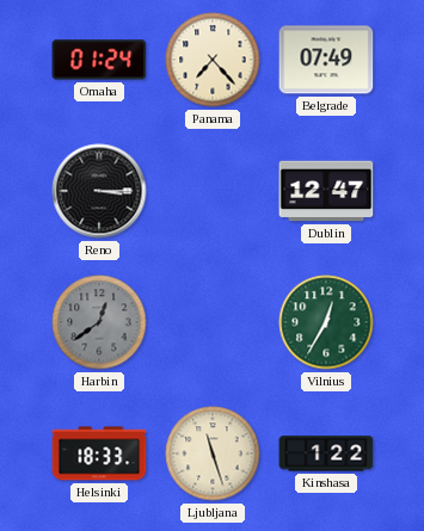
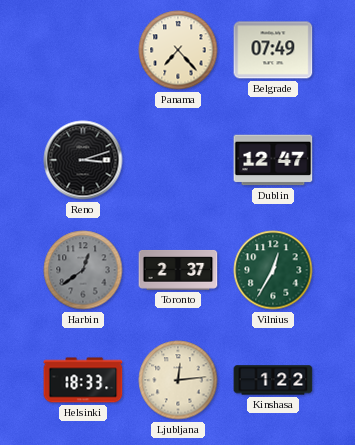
Omaha: 01:24 -> none
Reno: 3:15 -> 3:12
Toronto: none -> 2:37
Ljubljana: 11:27 -> 12:14
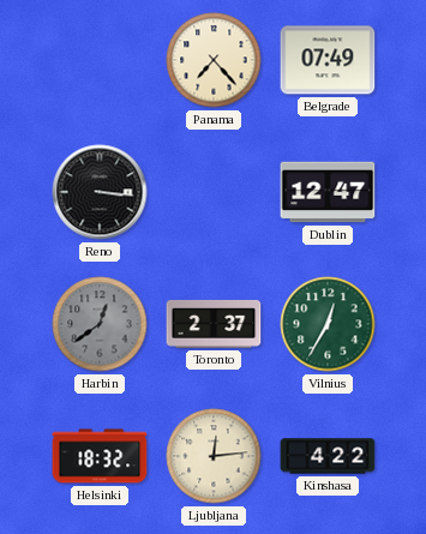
Reno: 3:12 -> 3:16
Helsinki: 18:33 -> 18:32
Kinshasa: 1:22 -> 4:22
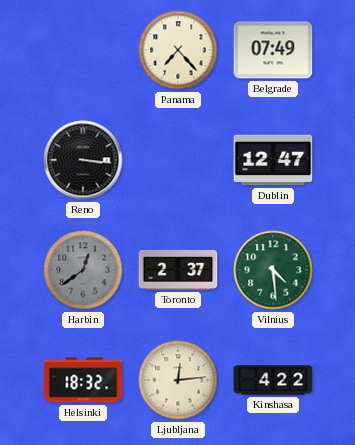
Vilnius: 12:35 -> 4:29
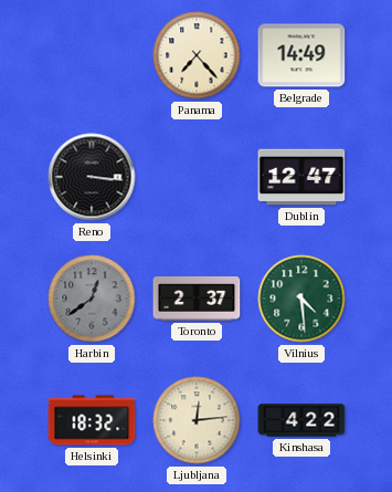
Belgrade: 07:49 -> 14:49
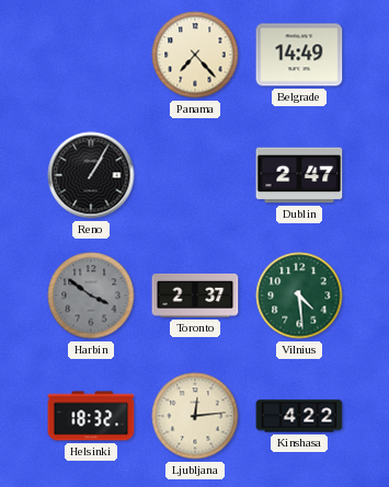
Reno: 3:16 -> 1:05
Dublin: 12:47 -> 2:47
Harbin: 12:39 -> 3:51
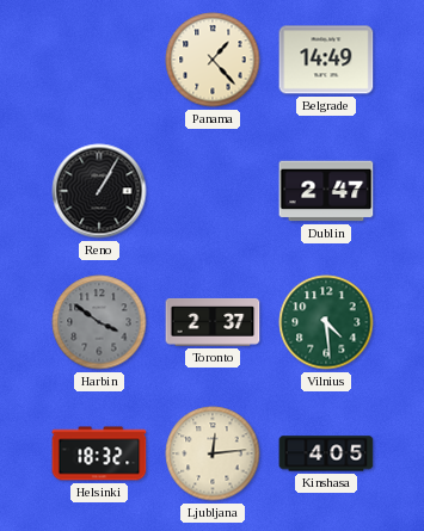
Panama: 7:23 -> 1:23
Kinshasa: 4:22 -> 4:05
